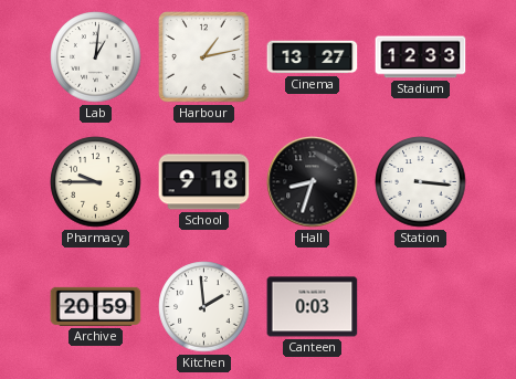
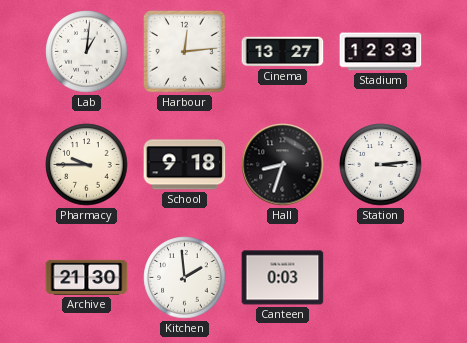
Harbour: 1:13 -> 12:14
Station: 3:16 -> 3:14
Archive: 20:59 -> 21:30
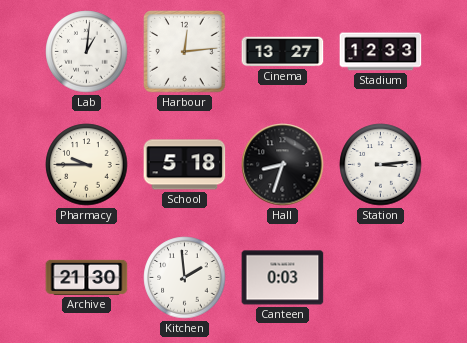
School: 9:18 -> 5:18
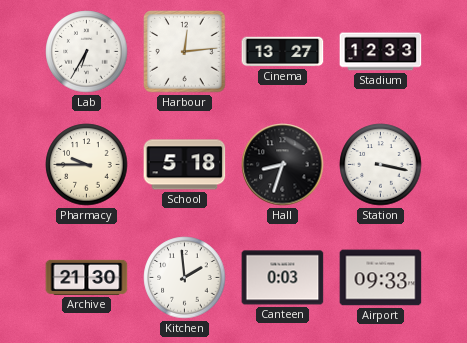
Lab: 1:01 -> 6:35
Station: 3:14 -> 3:17
Airport: none -> 09:33
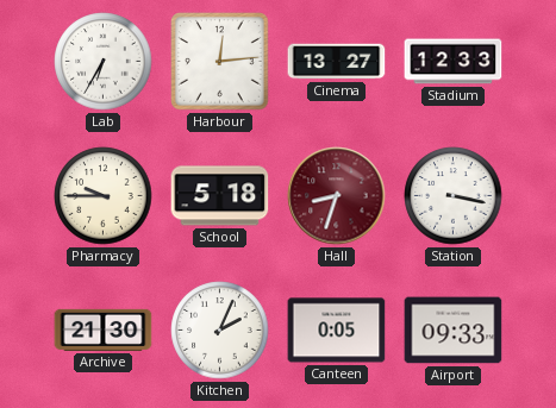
Hall dial: black -> burgundy
Kitchen: 1:59 -> 2:04
Canteen: 0:03 -> 0:05
